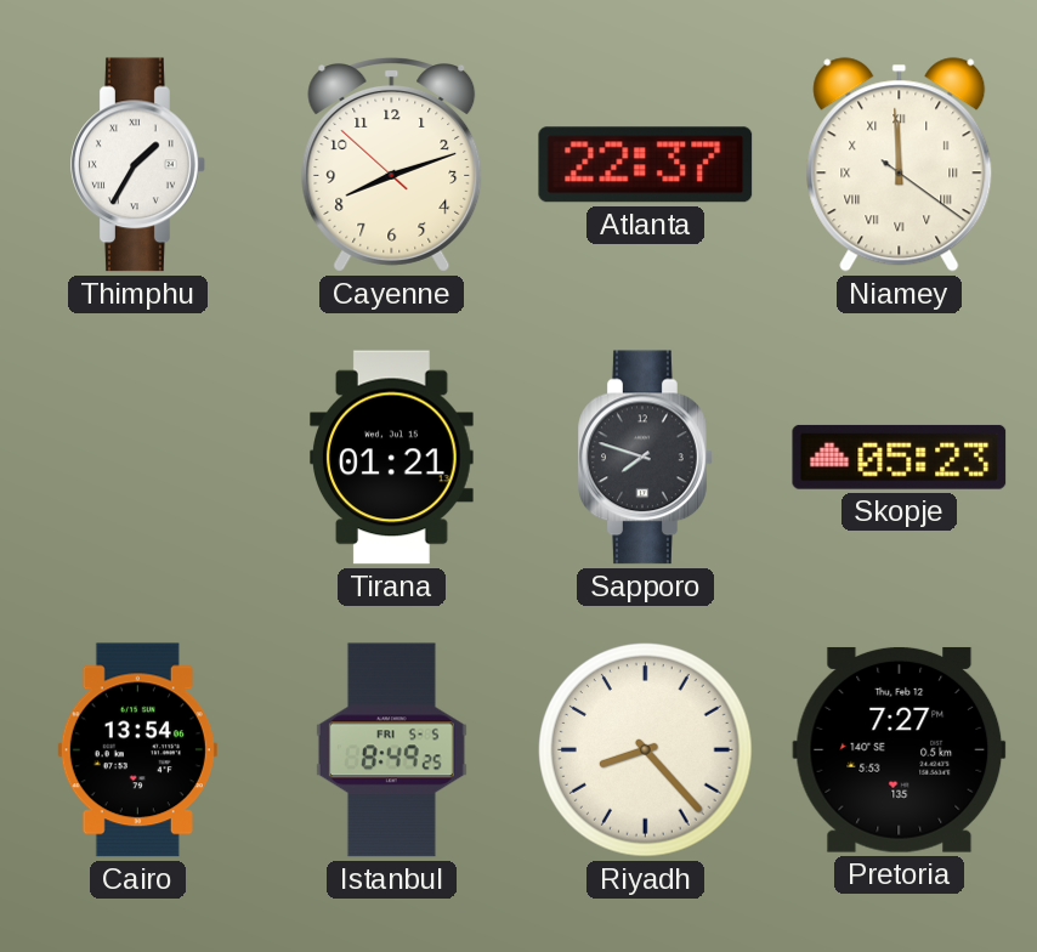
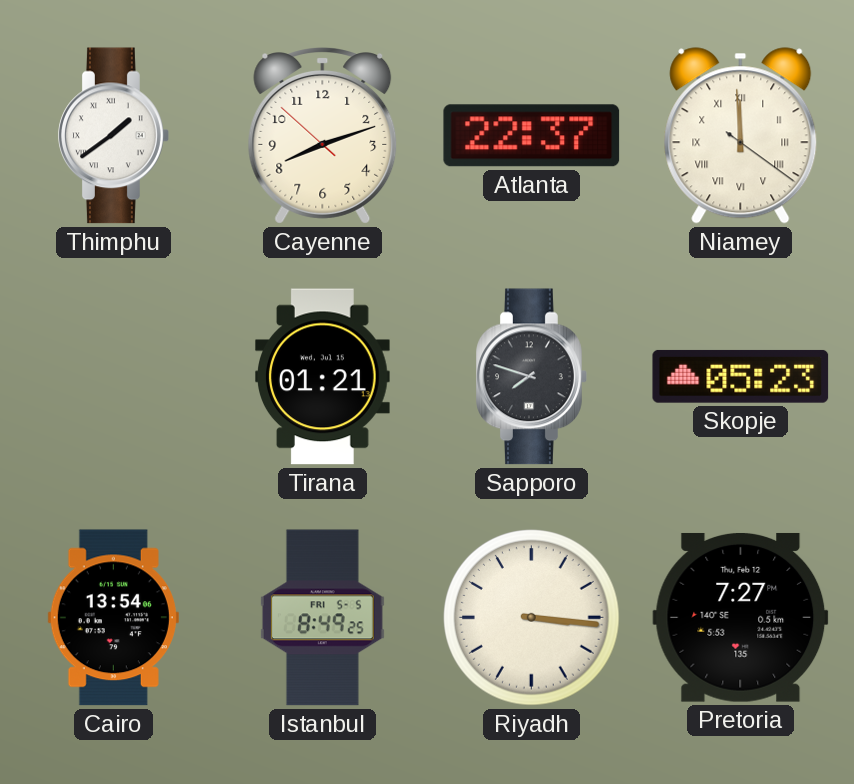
Thimphu: 1:35 -> 1:39
Riyadh: 8:23 -> 3:16
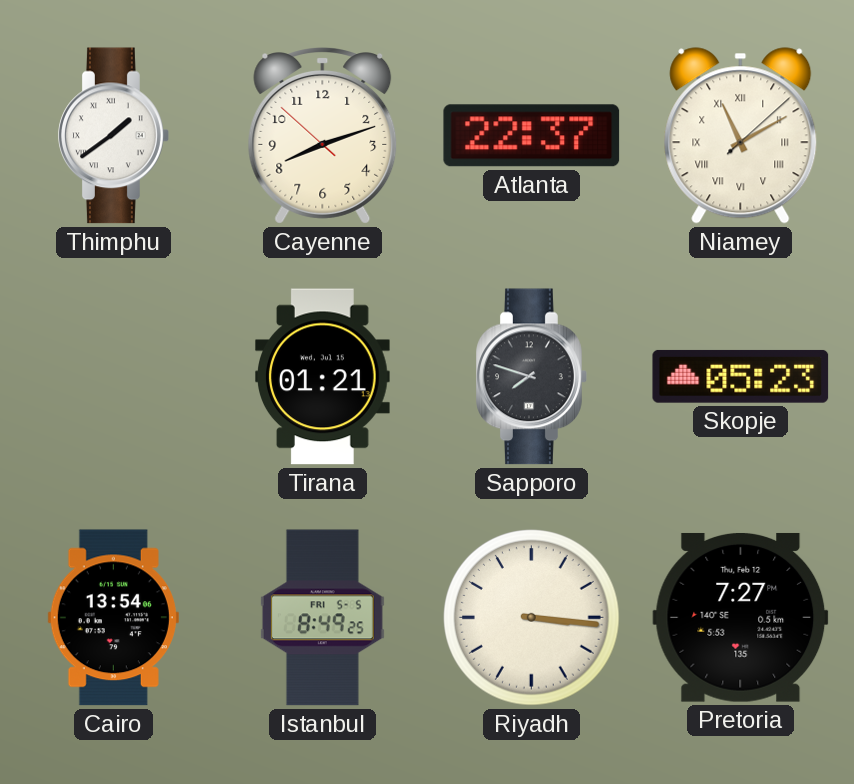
Niamey: 11:59 -> 11:10
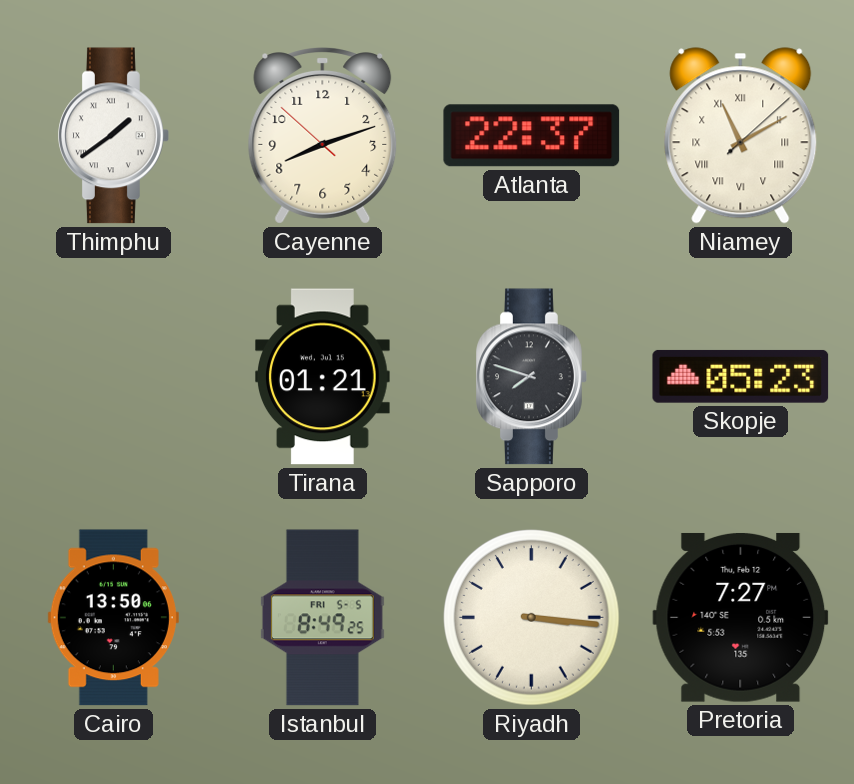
Cairo: 13:54 -> 13:50
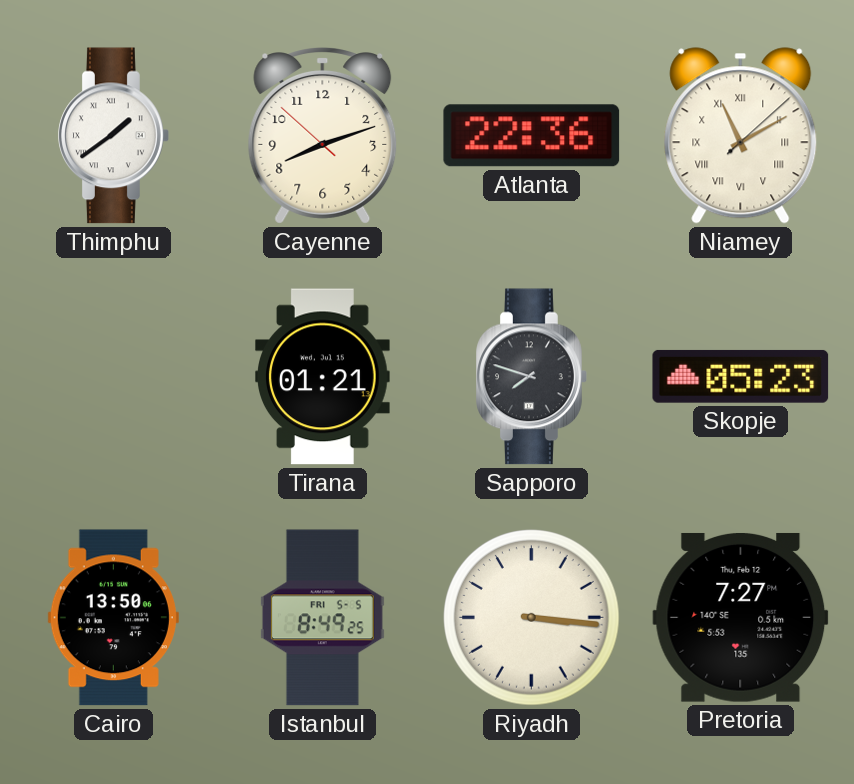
Atlanta: 22:37 -> 22:36
